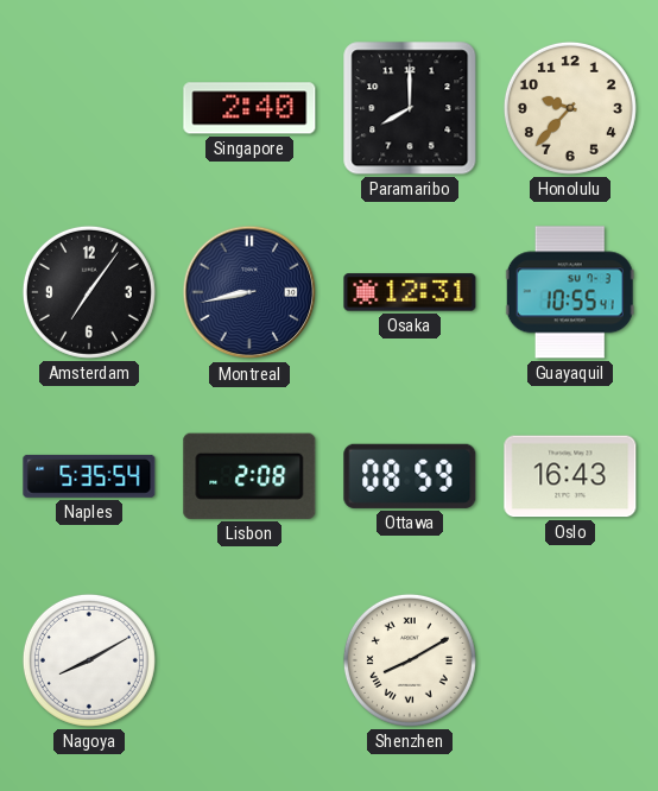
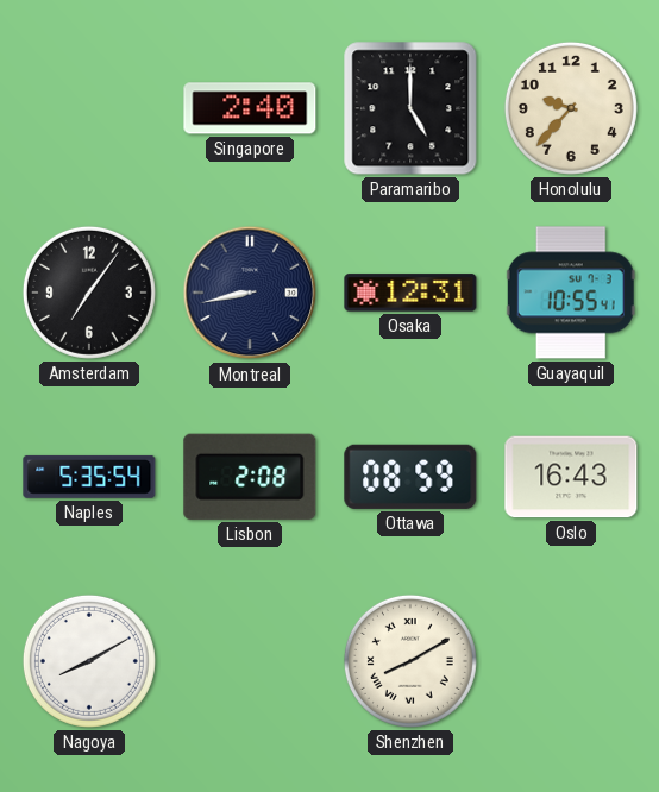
Paramaribo: 8:00 -> 5:00
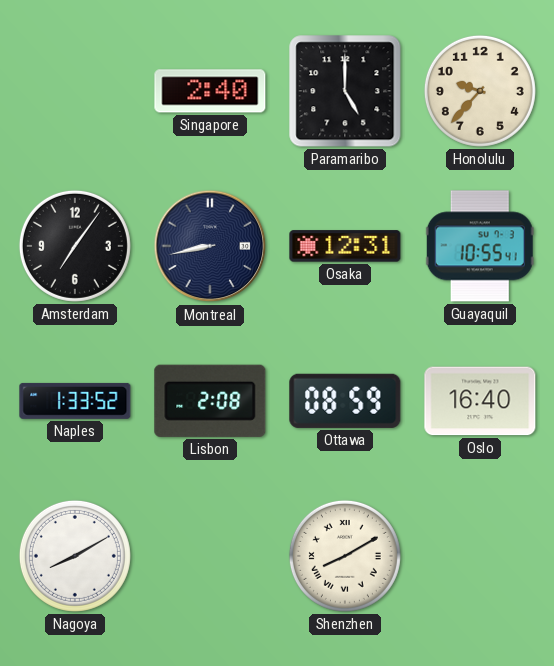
Naples: 5:35 -> 1:33
Oslo: 16:43 -> 16:40
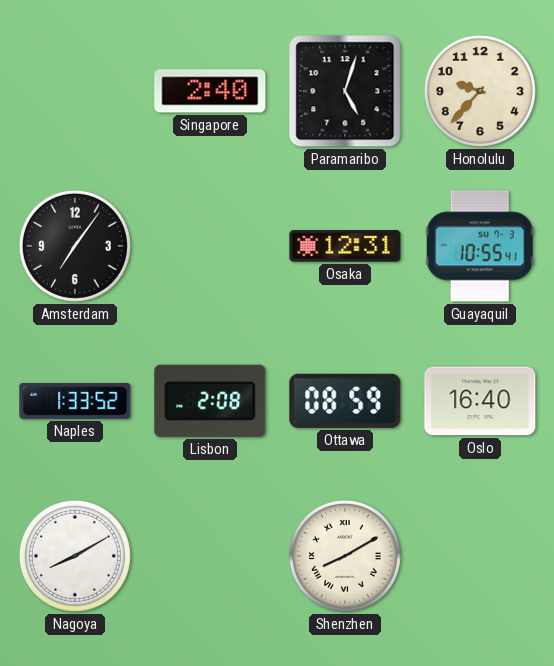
Paramaribo: 5:00 -> 5:03
Montreal: 8:43 -> none
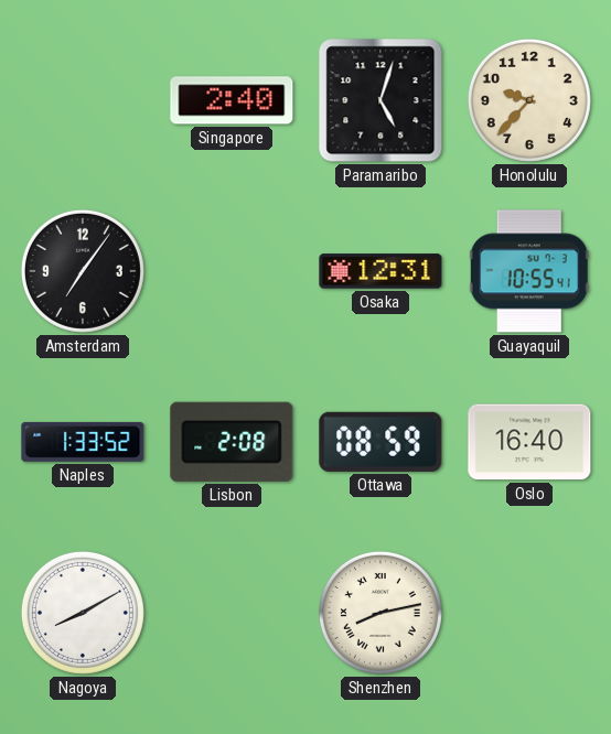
Shenzhen: 8:10 -> 8:13
